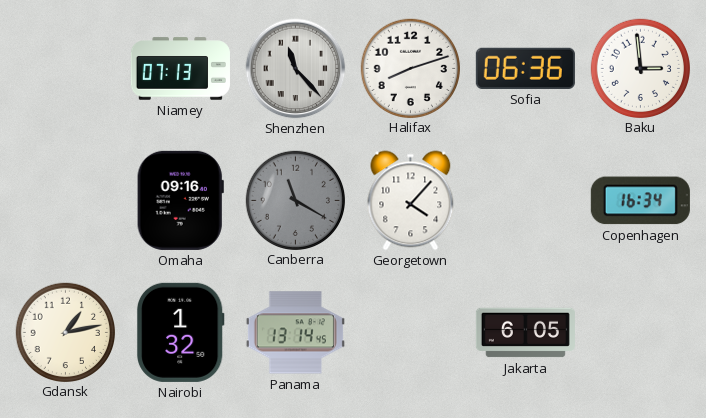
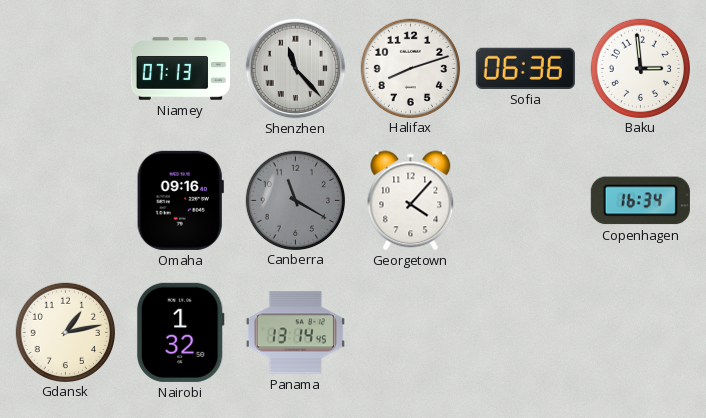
Jakarta: 6:05 -> none
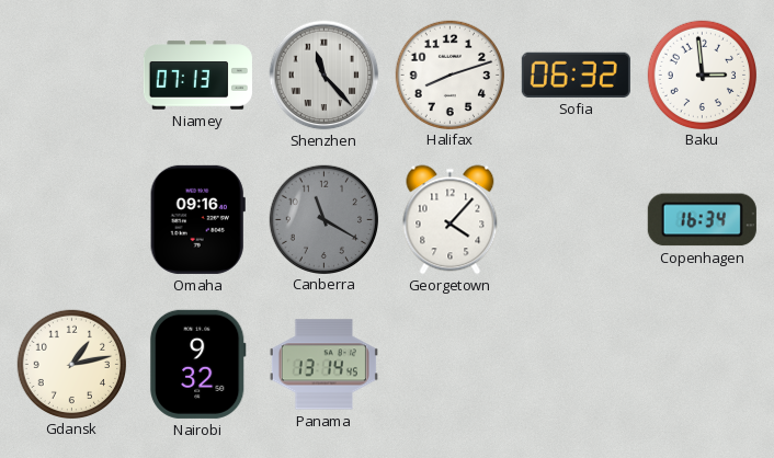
Sofia: 06:36 -> 06:32
Nairobi: 1:32 -> 9:32
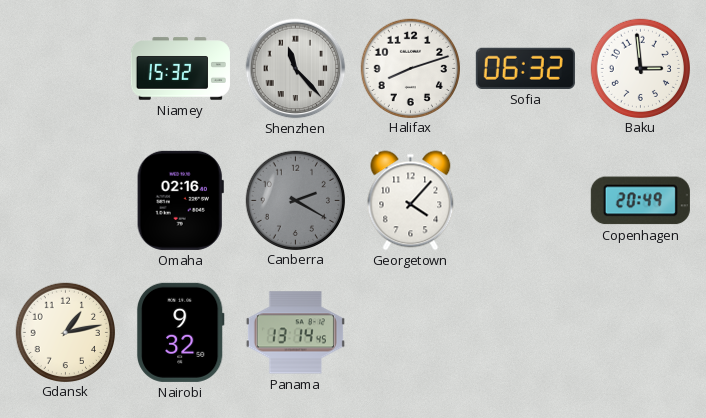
Niamey: 07:13 -> 15:32
Omaha: 09:16 -> 02:16
Canberra: 11:20 -> 2:20
Copenhagen: 16:34 -> 20:49
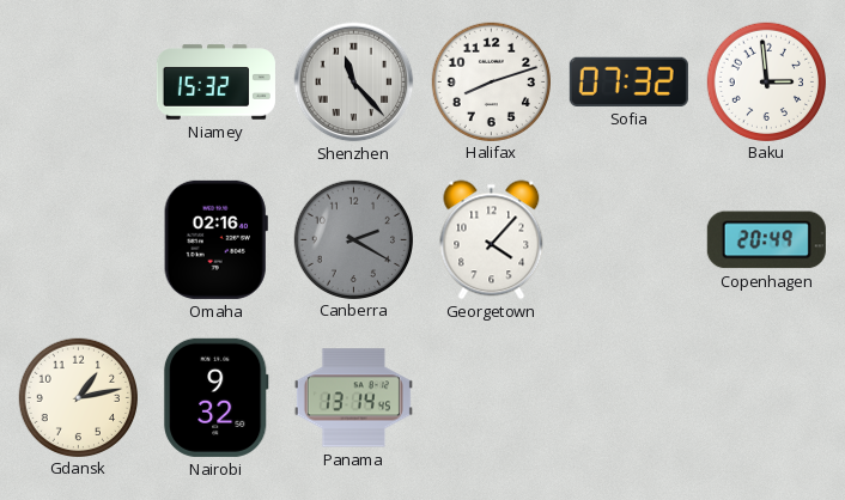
Sofia: 06:32 -> 07:32
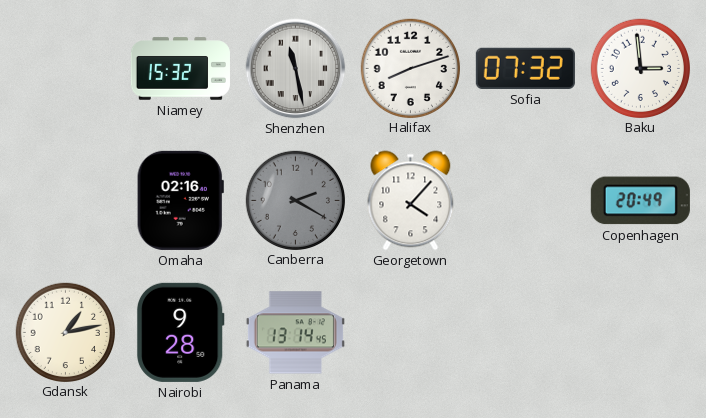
Shenzhen: 11:23 -> 11:28
Nairobi: 9:32 -> 9:28
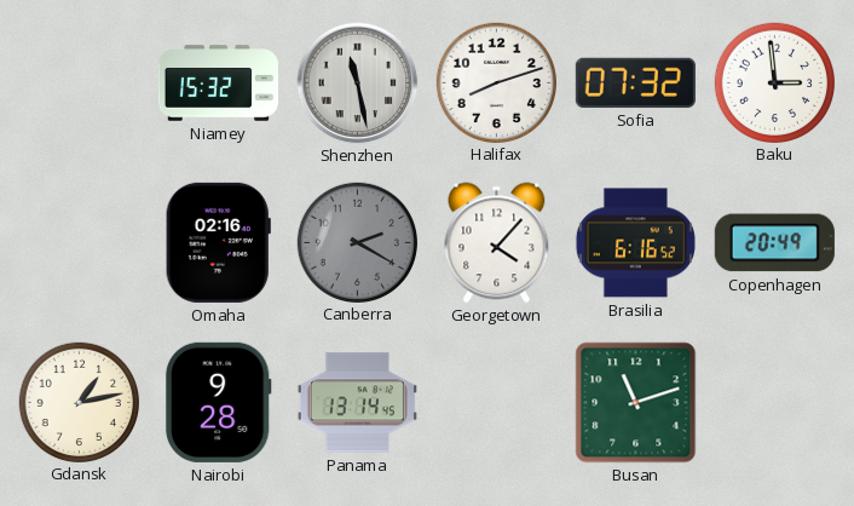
Brasilia: none -> 6:16
Busan: none -> 11:12
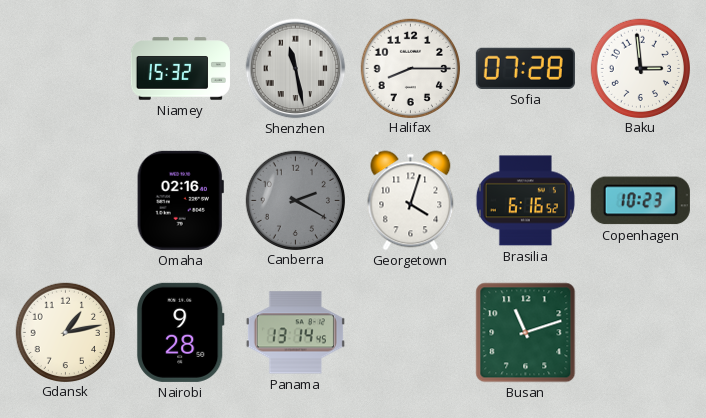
Halifax: 8:12 -> 8:15
Sofia: 07:32 -> 07:28
Georgetown: 4:07 -> 4:03
Copenhagen: 20:49 -> 10:23
